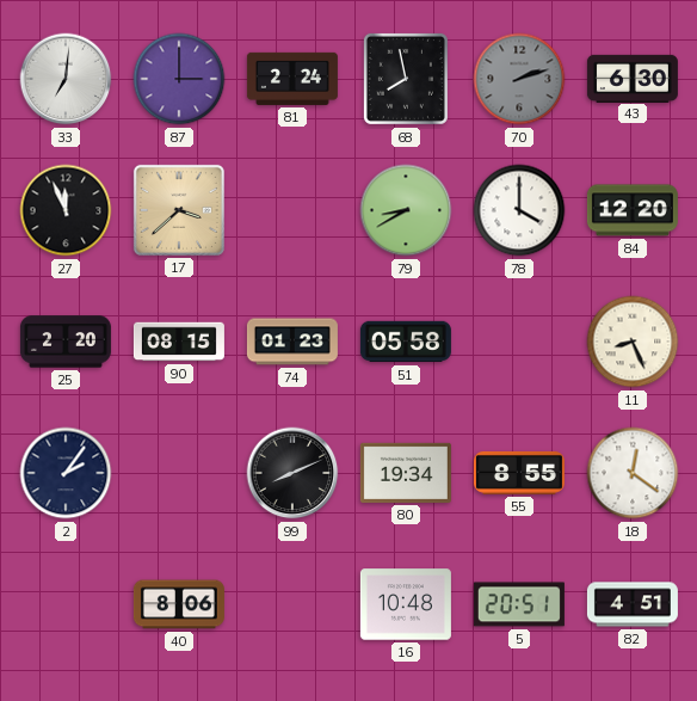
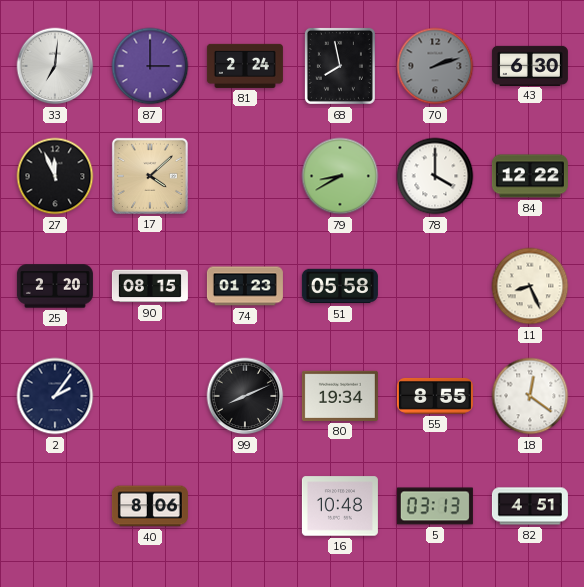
17: 3:38 -> 4:08
84: 12:20 -> 12:22
5: 20:51 -> 03:13
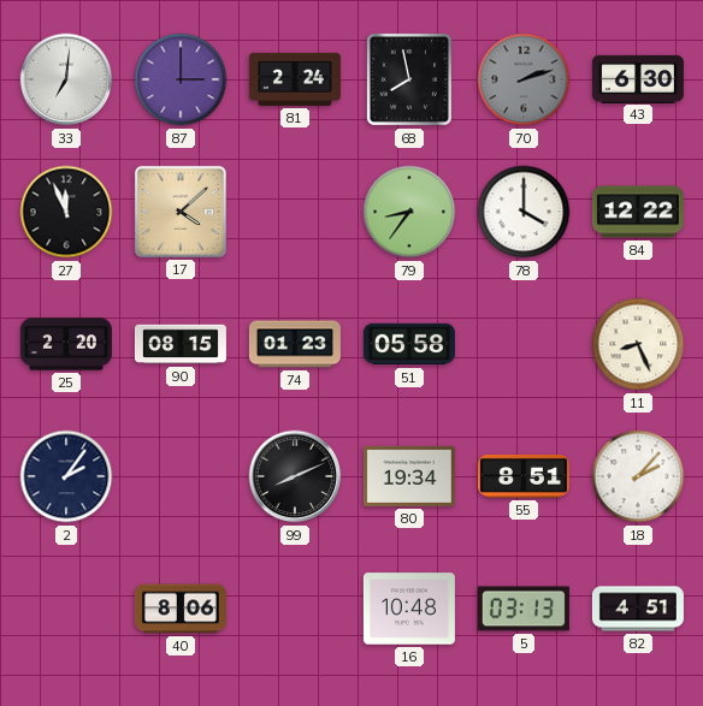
79: 8:40 -> 8:36
55: 8:55 -> 8:51
18: 12:21 -> 2:07
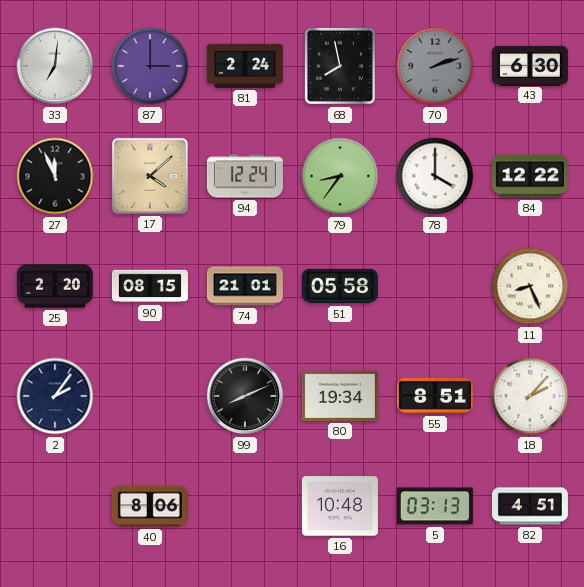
94: none -> 12:24
74: 01:23 -> 21:01
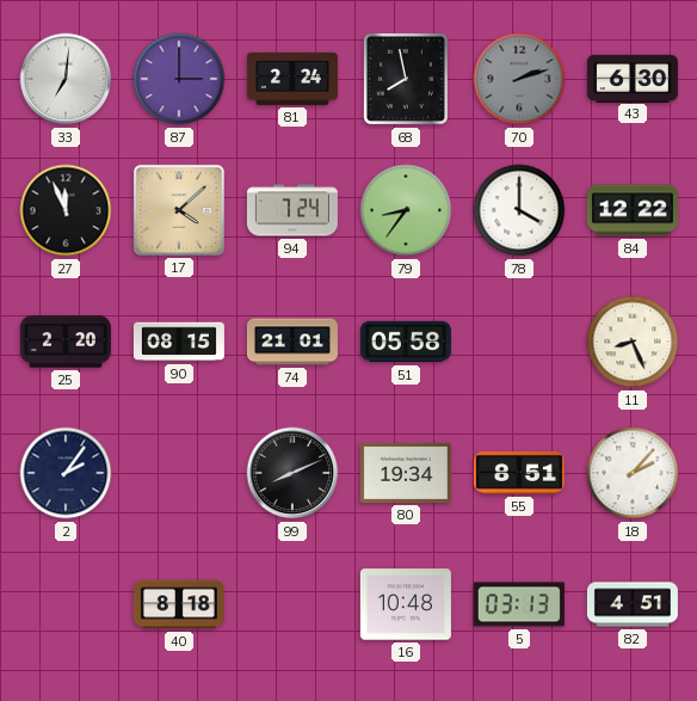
94: 12:24 -> 7:24
40: 8:06 -> 8:18
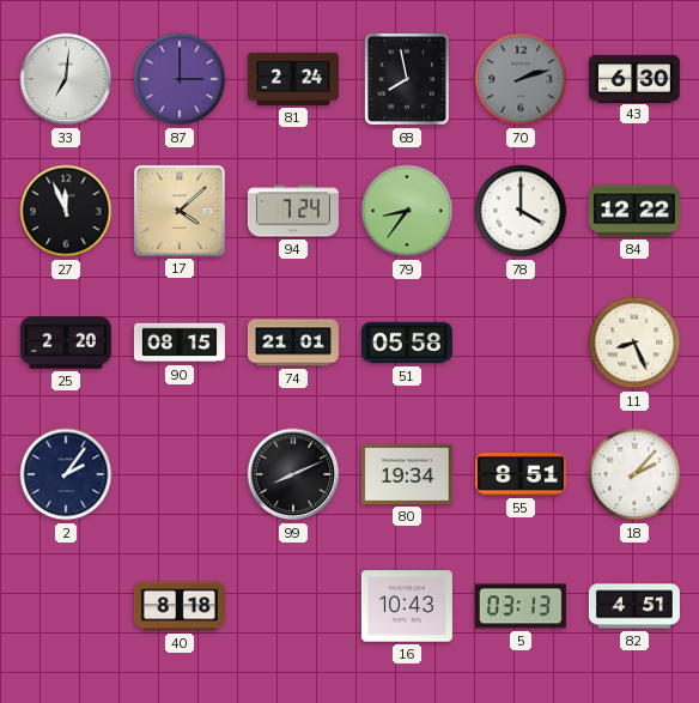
16: 10:48 -> 10:43
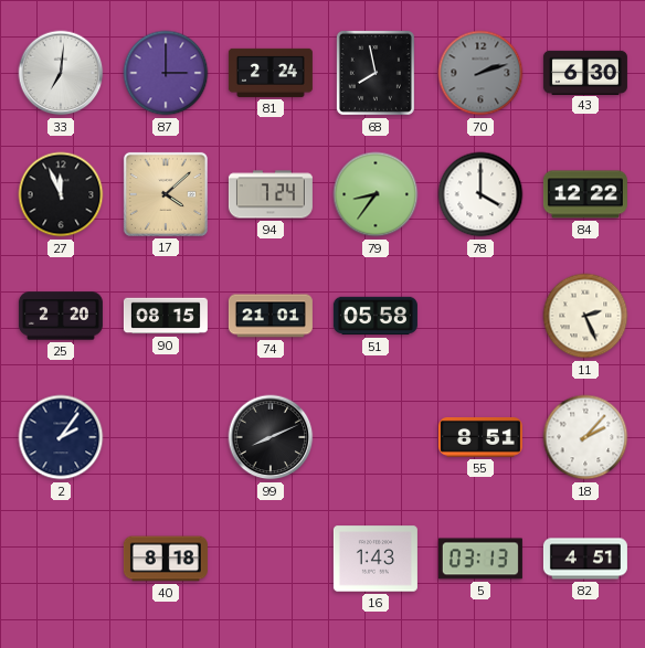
11: 8:26 -> 2:26
80: 19:34 -> none
16: 10:43 -> 1:43
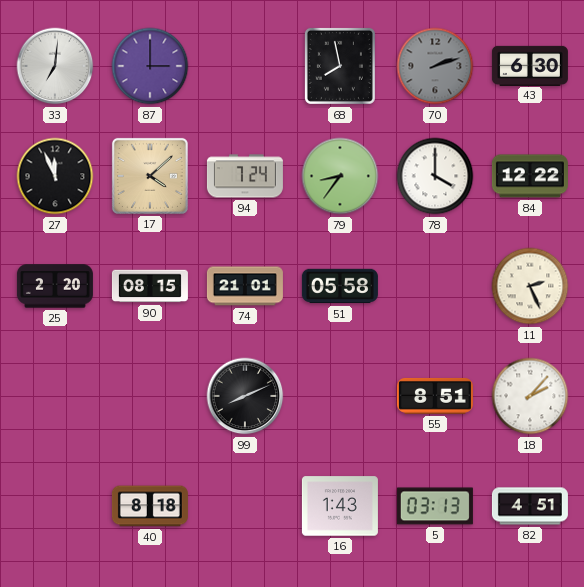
81: 2:24 -> none
2: 2:06 -> none
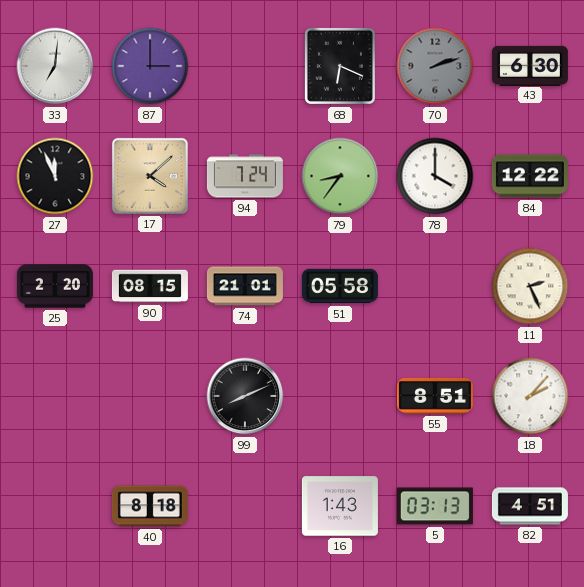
68: 7:58 -> 6:19
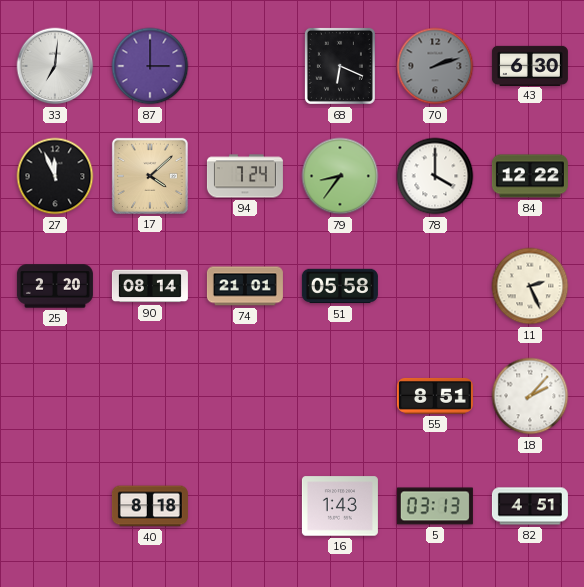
90: 08:15 -> 08:14
99: 8:11 -> none
